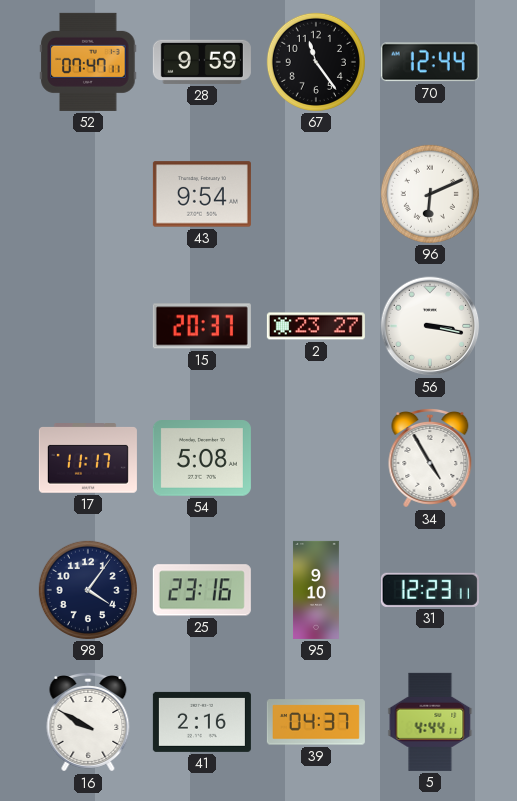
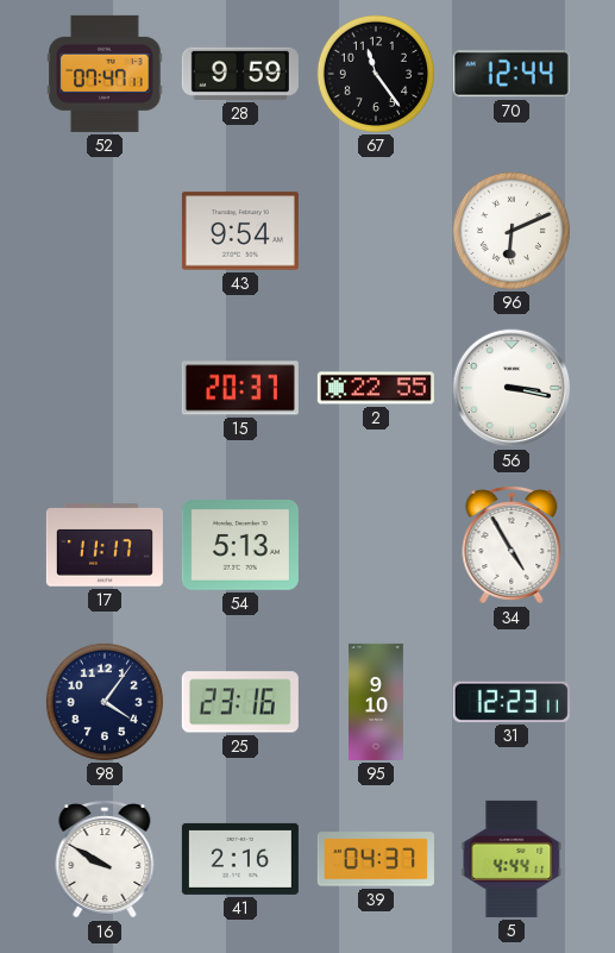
2: 23:27 -> 22:55
54: 5:08 -> 5:13
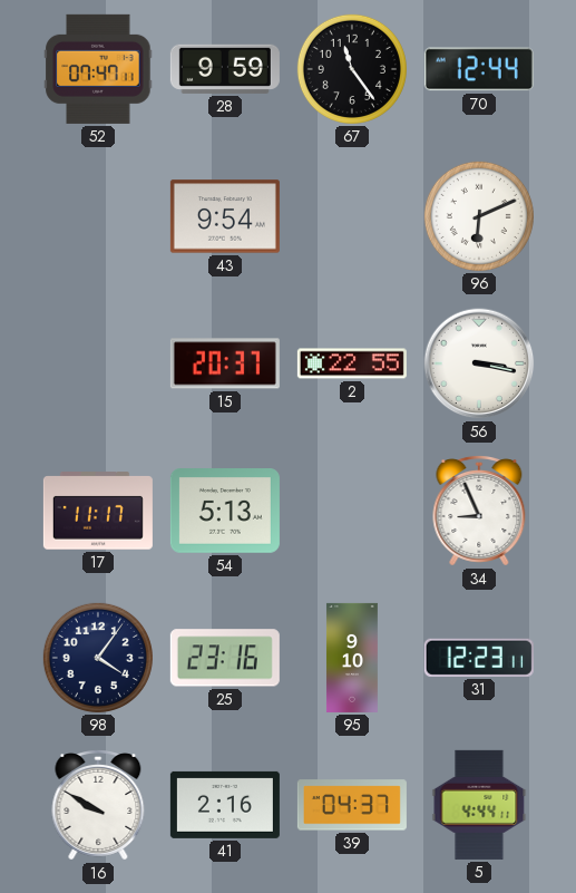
34: 4:55 -> 8:56
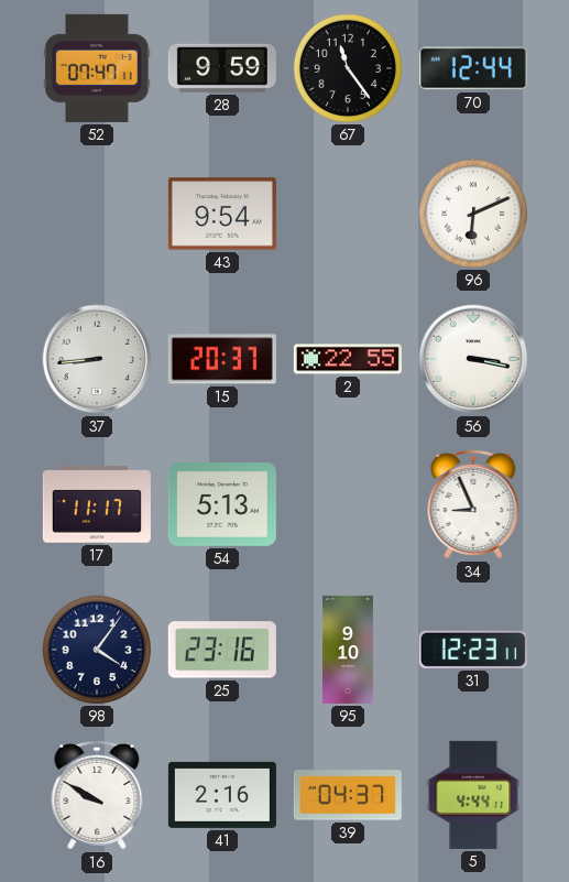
37: none -> 8:44
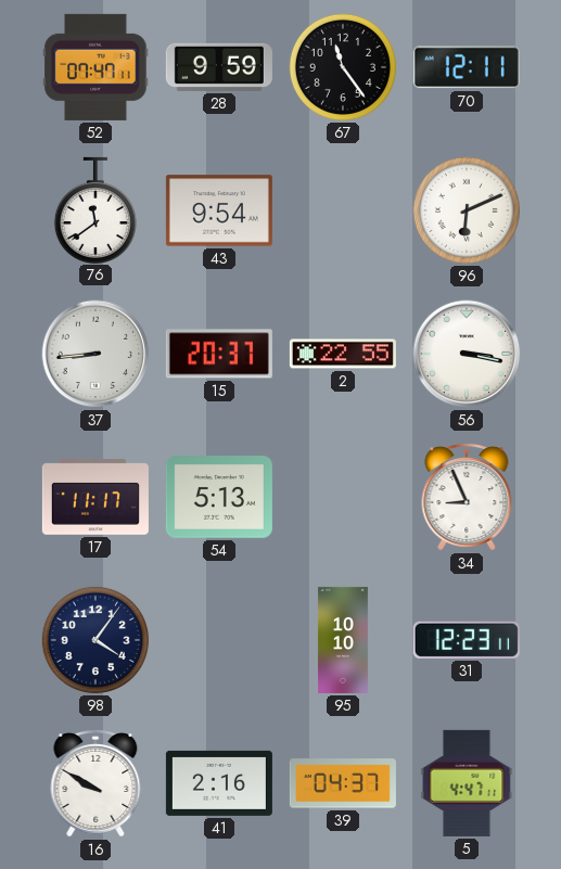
70: 12:44 -> 12:11
76: none -> 11:39
25: 23:16 -> none
95: 9:10 -> 10:10
5: 4:44 -> 4:47
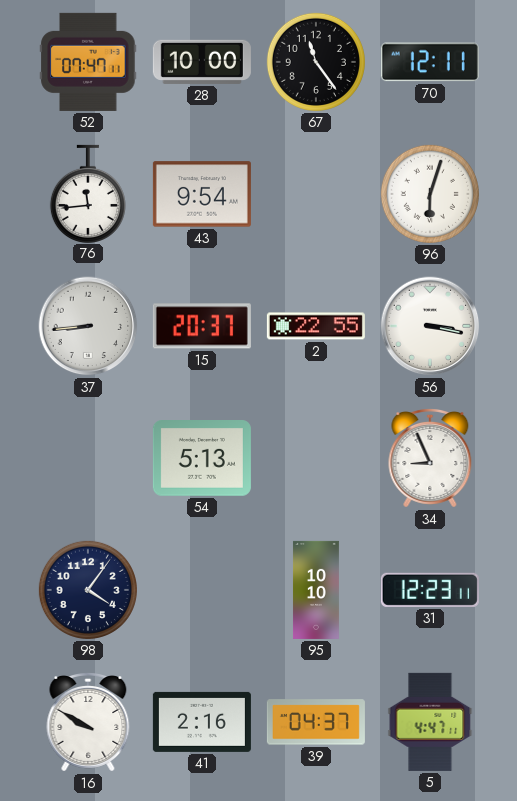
28: 9:59 -> 10:00
76: 11:39 -> 11:44
96: 6:11 -> 6:03
17: 11:17 -> none
